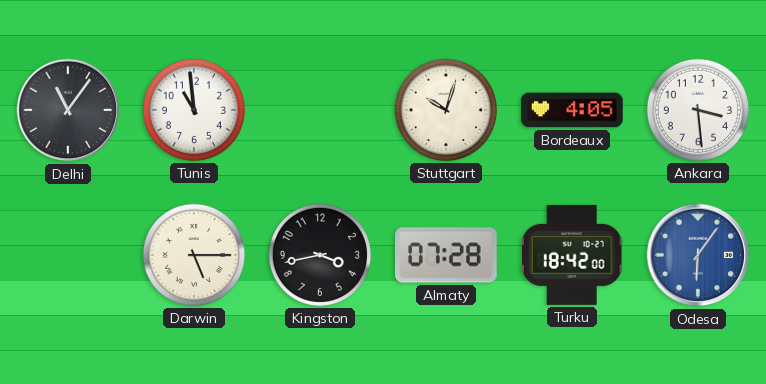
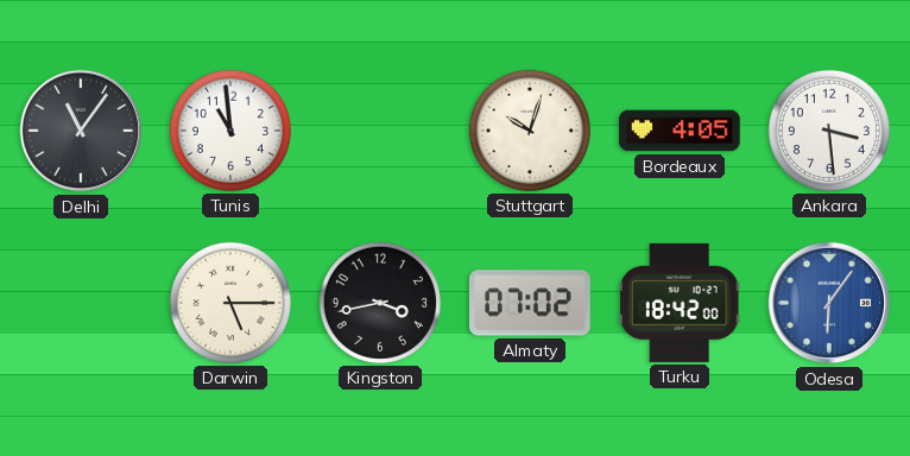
Almaty: 07:28 -> 07:02
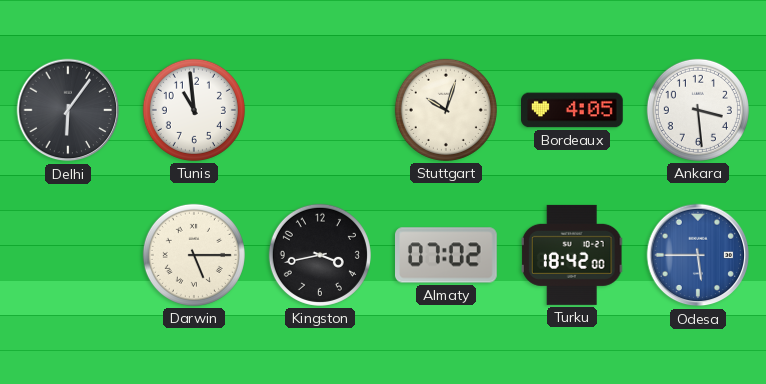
Delhi: 11:06 -> 6:06
Odesa: 6:06 -> 5:45
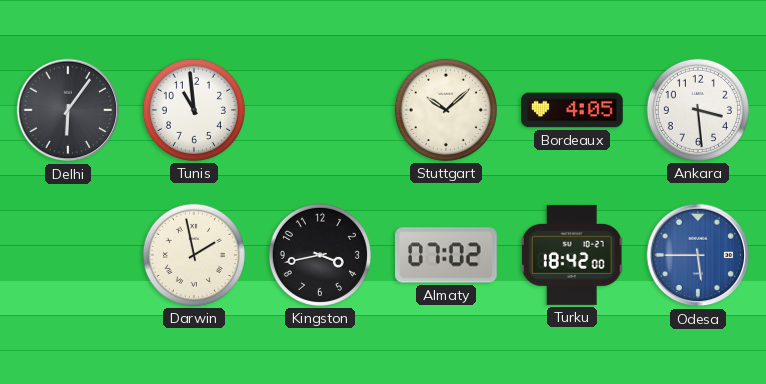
Stuttgart: 10:03 -> 10:08
Darwin: 5:15 -> 1:58
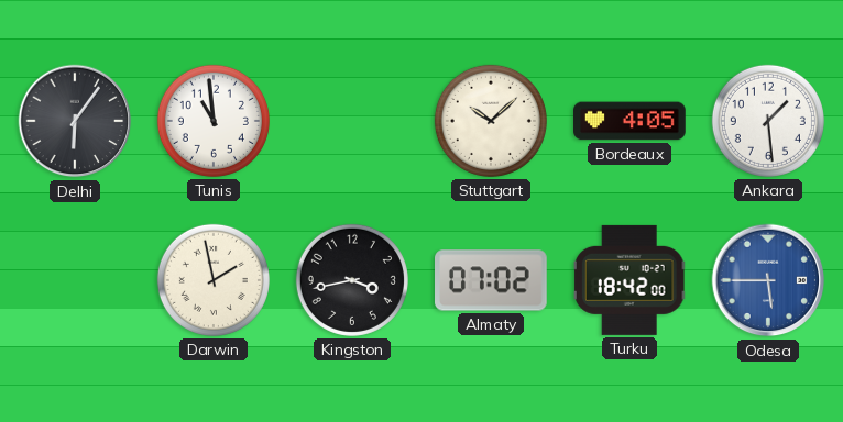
Ankara: 3:29 -> 1:29
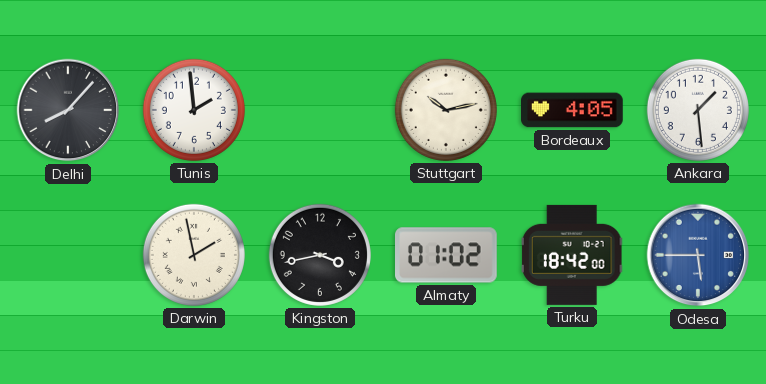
Delhi: 6:06 -> 8:07
Tunis: 10:59 -> 1:59
Stuttgart: 10:08 -> 10:13
Almaty: 07:02 -> 01:02
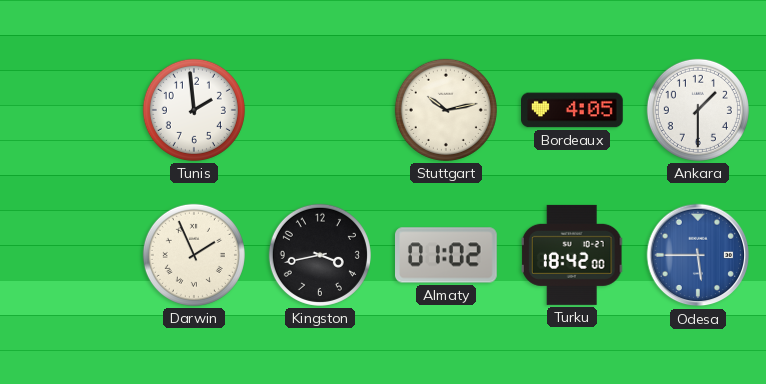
Delhi: 8:07 -> none
Ankara: 1:29 -> 1:30
Darwin: 1:58 -> 1:56
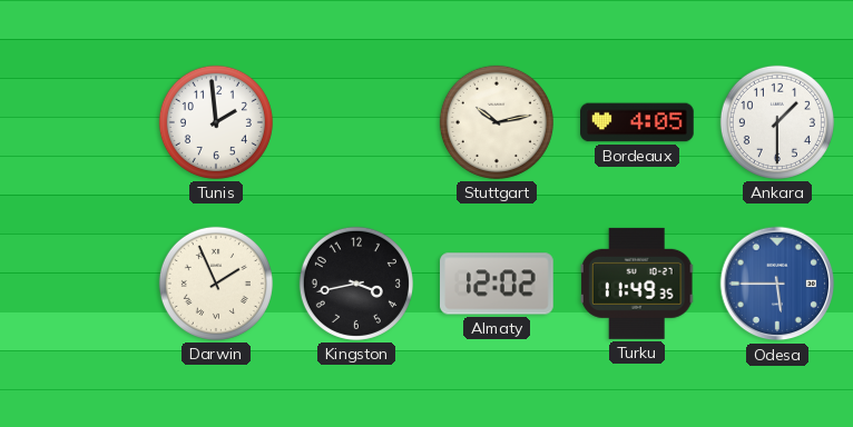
Almaty: 01:02 -> 12:02
Turku: 18:42 -> 11:49
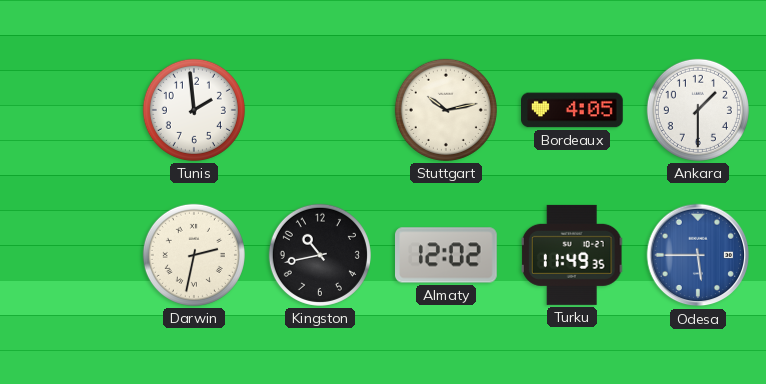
Darwin: 1:56 -> 2:32
Kingston: 3:43 -> 10:43
